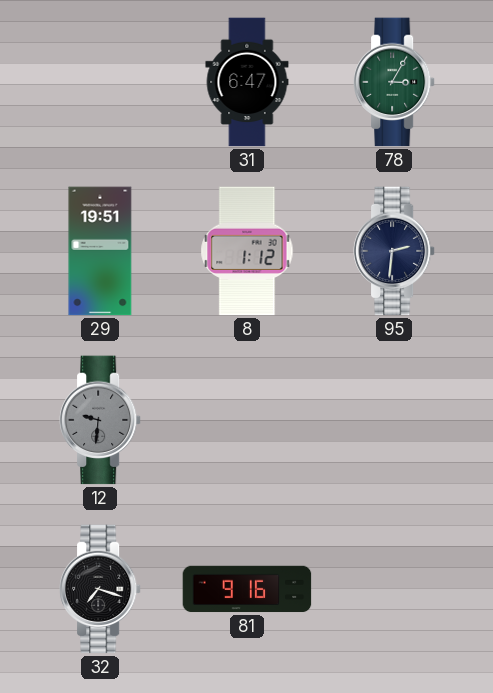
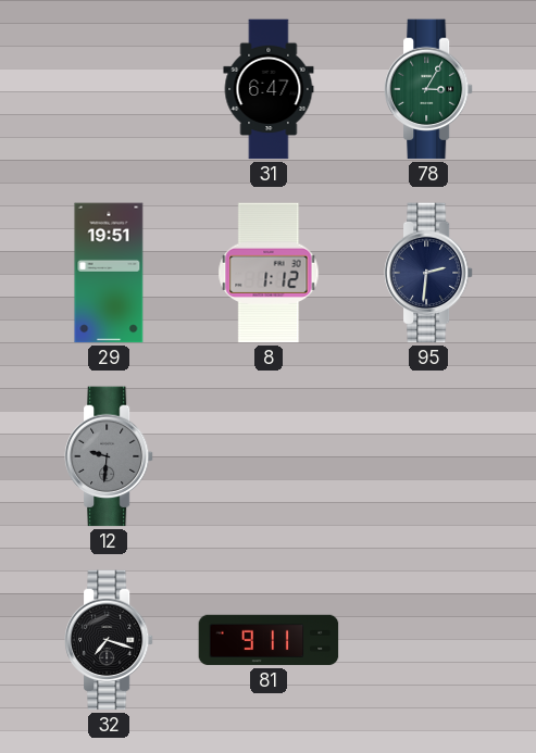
81: 9:16 -> 9:11
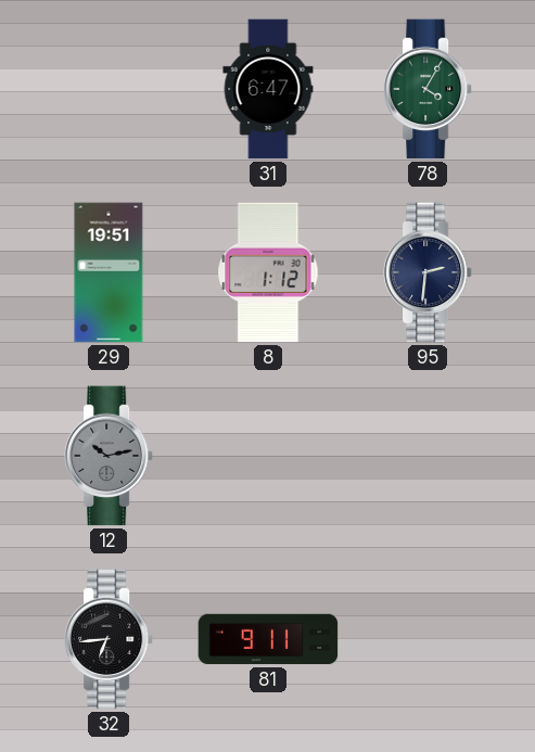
78: 3:05 -> 4:05
12: 9:31 -> 10:13
32: 7:18 -> 6:44
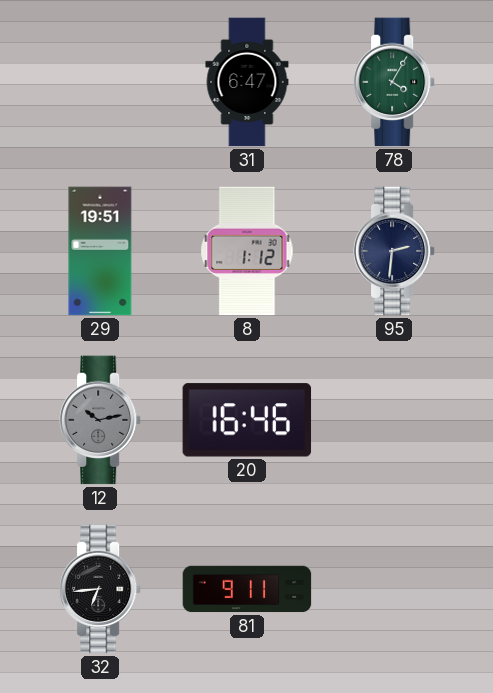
20: none -> 16:46
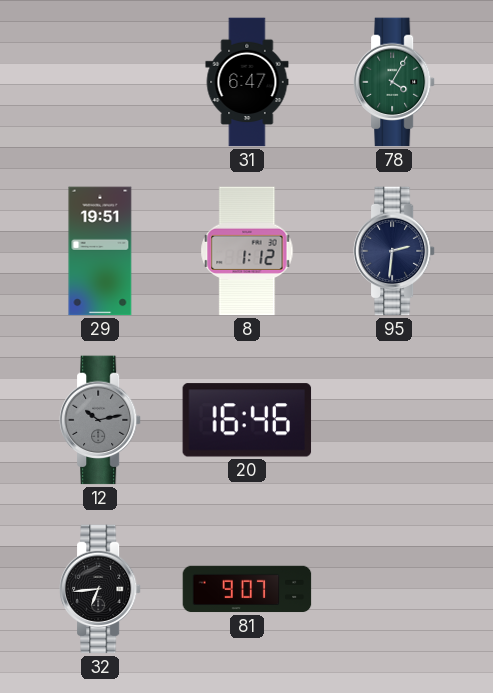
81: 9:11 -> 9:07
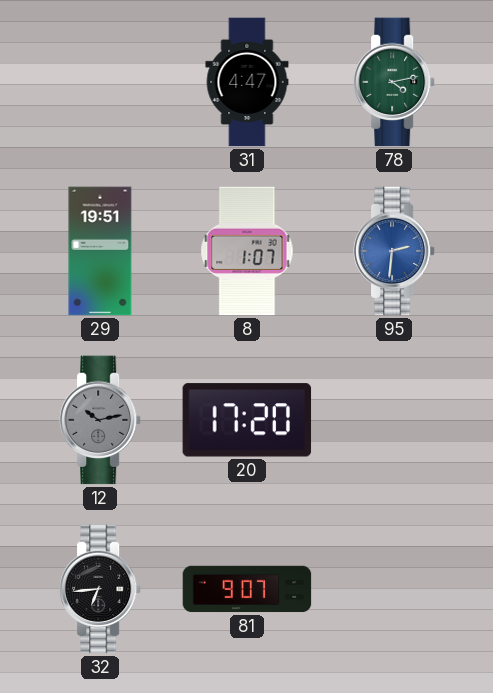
31: 6:47 -> 4:47
78: 4:05 -> 4:13
8: 1:12 -> 1:07
95 dial: navy -> blue
20: 16:46 -> 17:20
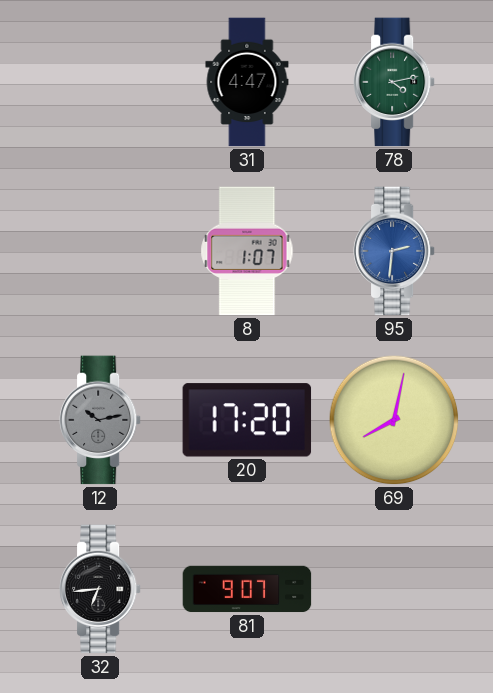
29: 19:51 -> none
69: none -> 8:02
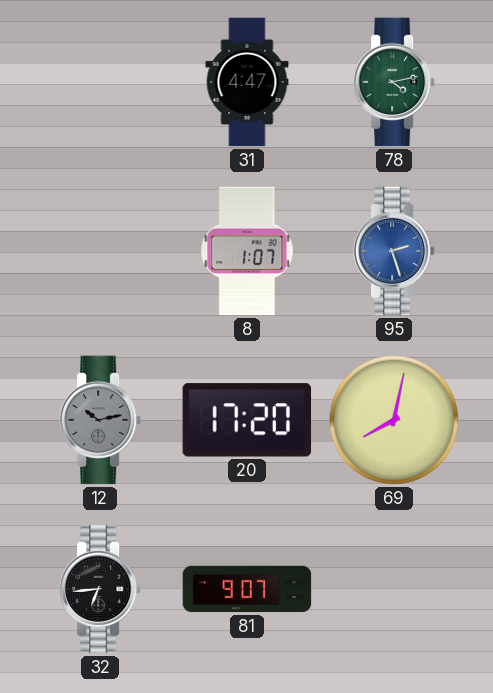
95: 2:31 -> 2:27
